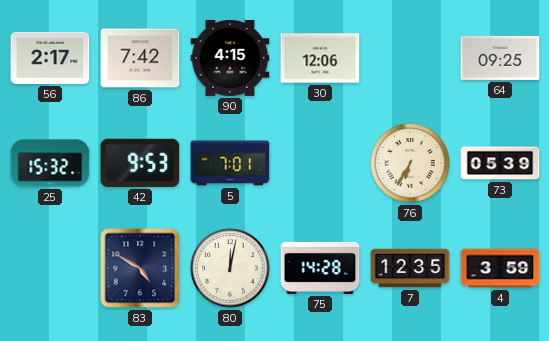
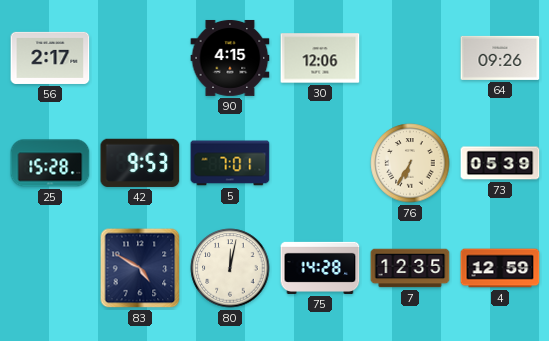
86: 7:42 -> none
64: 09:25 -> 09:26
25: 15:32 -> 15:28
4: 3:59 -> 12:59
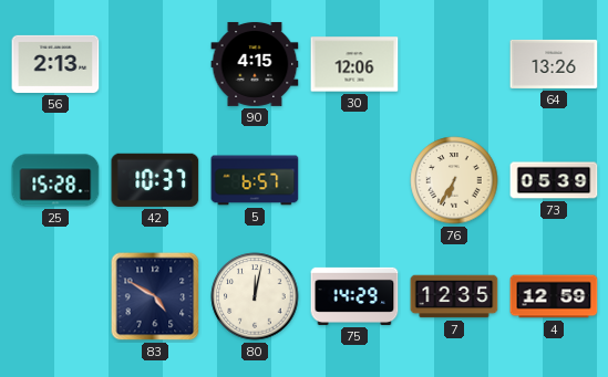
56: 2:17 -> 2:13
64: 09:26 -> 13:26
42: 9:53 -> 10:37
5: 7:01 -> 6:57
75: 14:28 -> 14:29
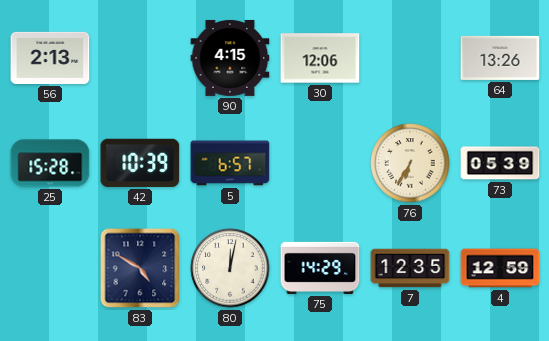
42: 10:37 -> 10:39
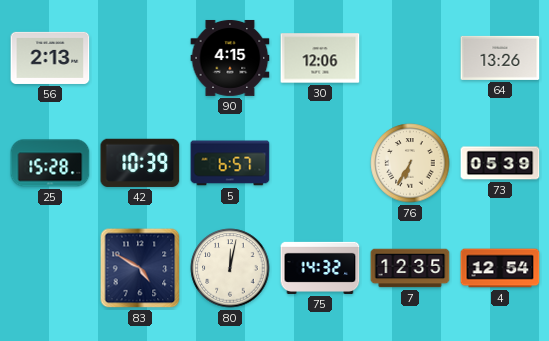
75: 14:29 -> 14:32
4: 12:59 -> 12:54
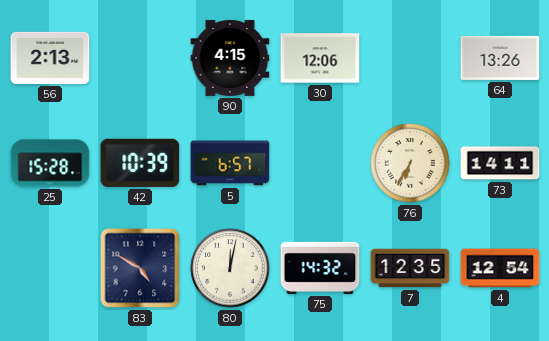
73: 05:39 -> 14:11
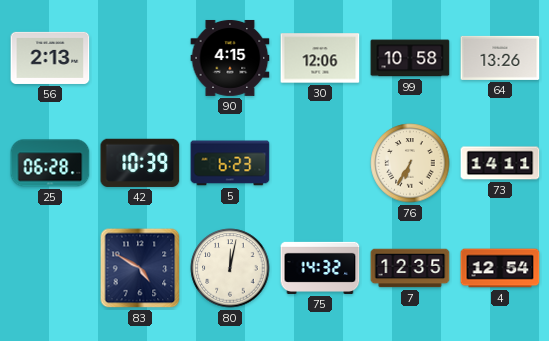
99: none -> 10:58
25: 15:28 -> 06:28
5: 6:57 -> 6:23
